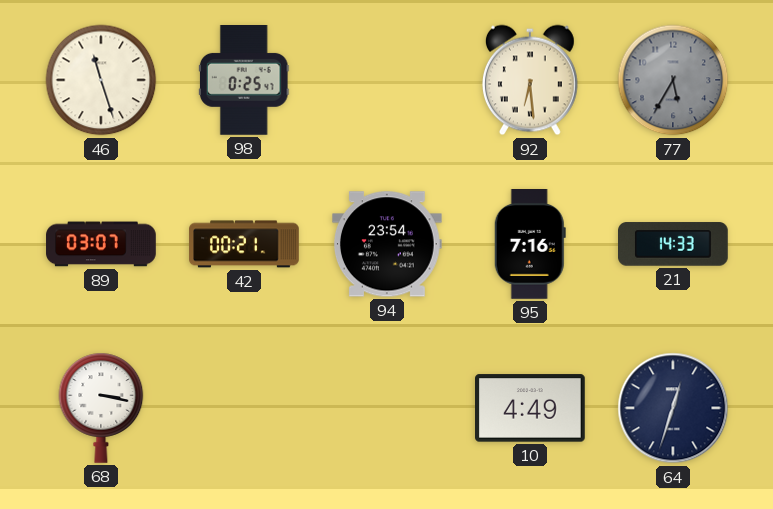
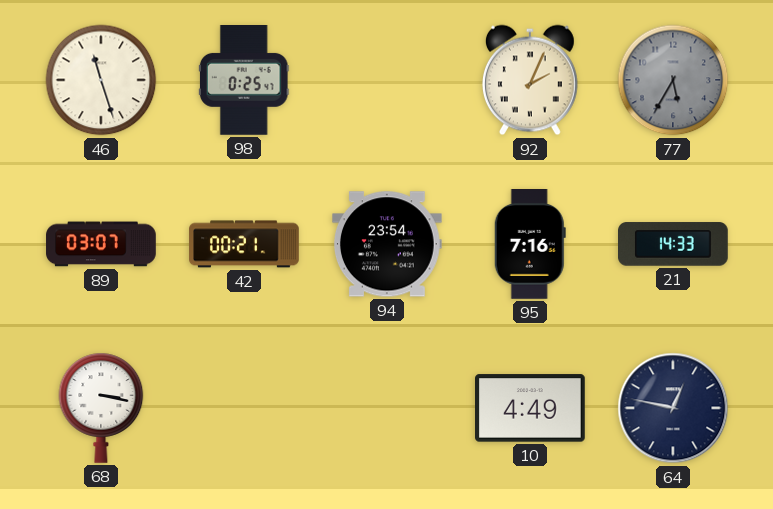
92: 6:29 -> 2:04
64: 12:33 -> 12:47
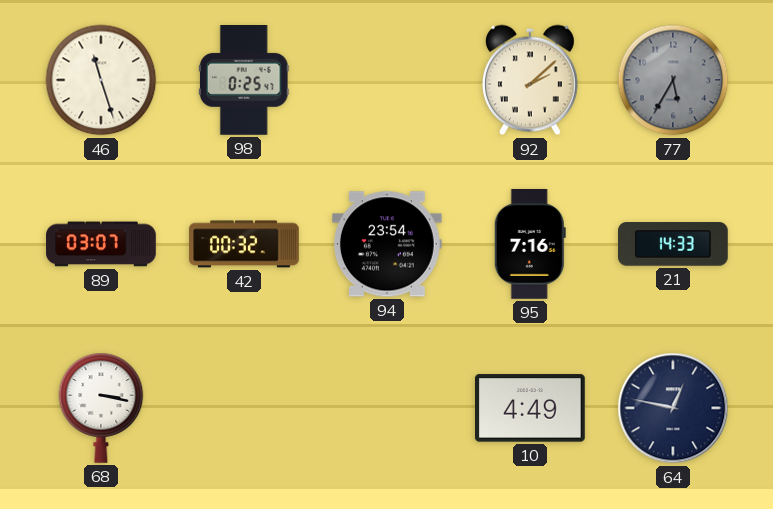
92: 2:04 -> 2:08
42: 00:21 -> 00:32
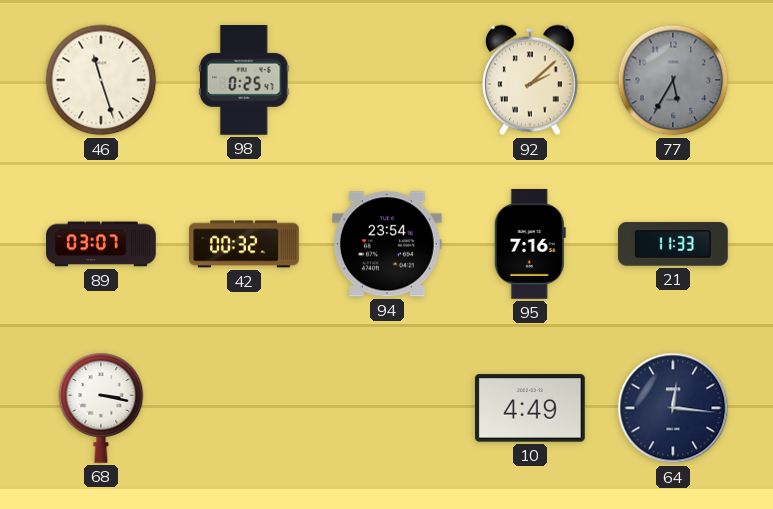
21: 14:33 -> 11:33
64: 12:47 -> 12:16
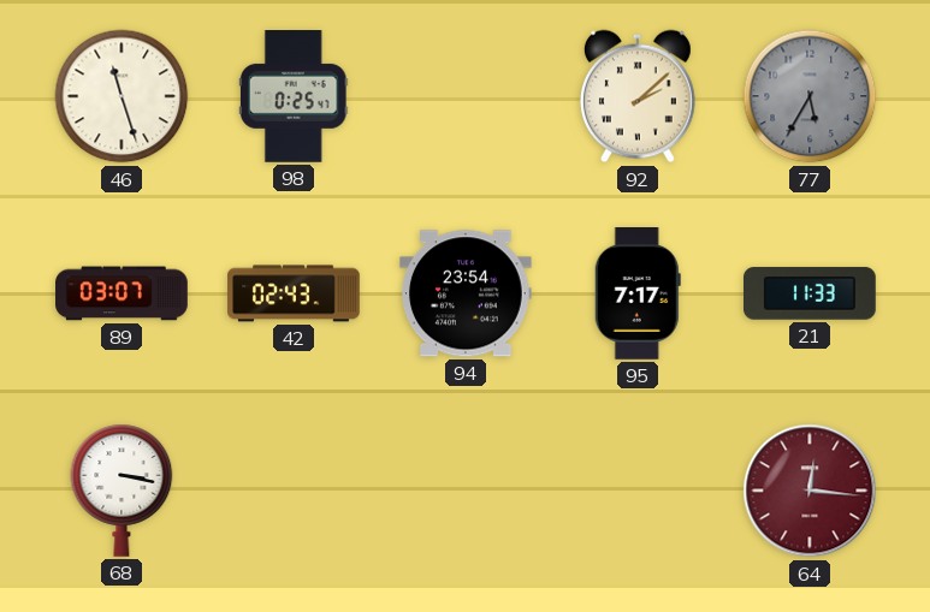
42: 00:32 -> 02:43
95: 7:16 -> 7:17
10: 4:49 -> none
64 dial: navy -> burgundy
